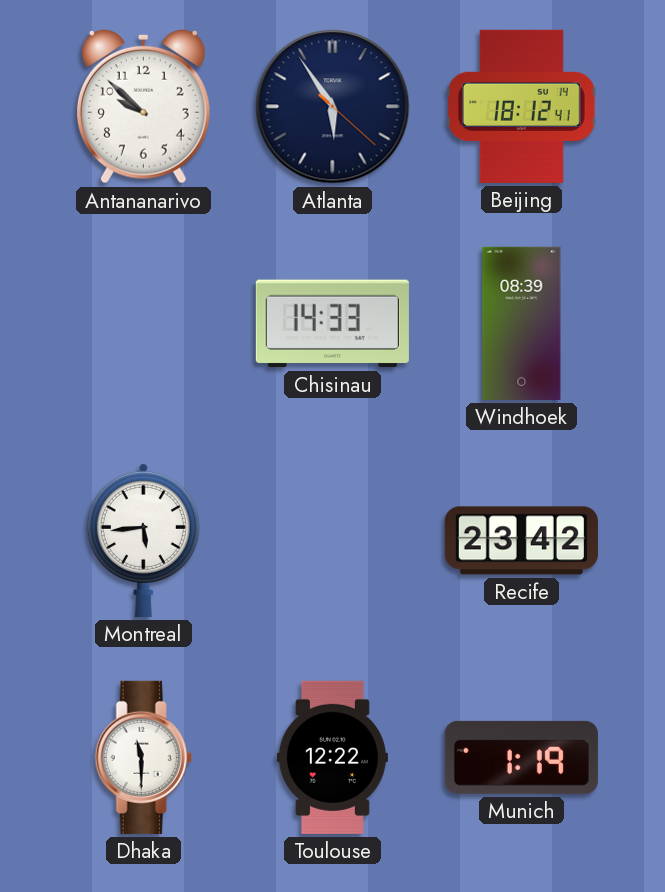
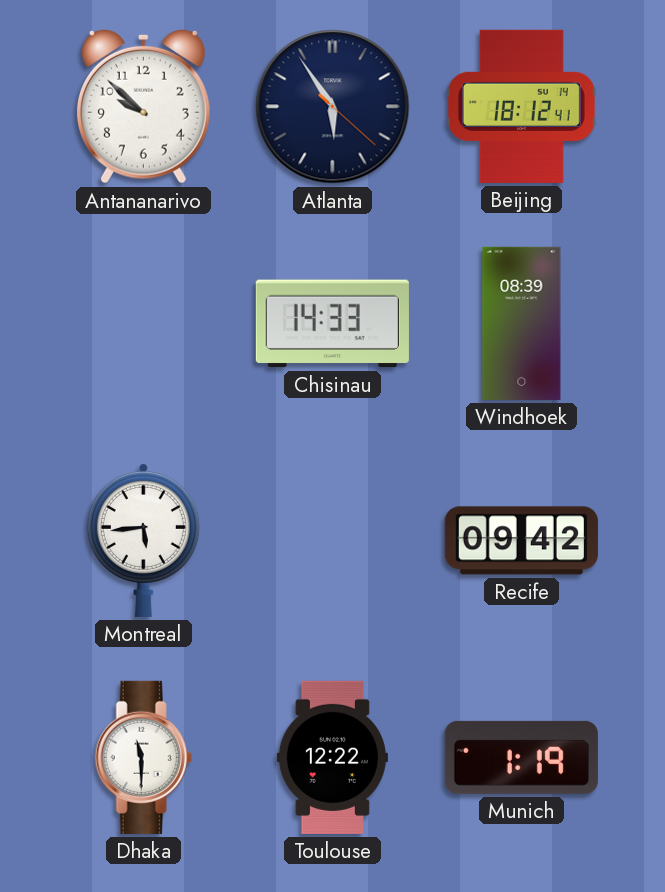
Recife: 23:42 -> 09:42
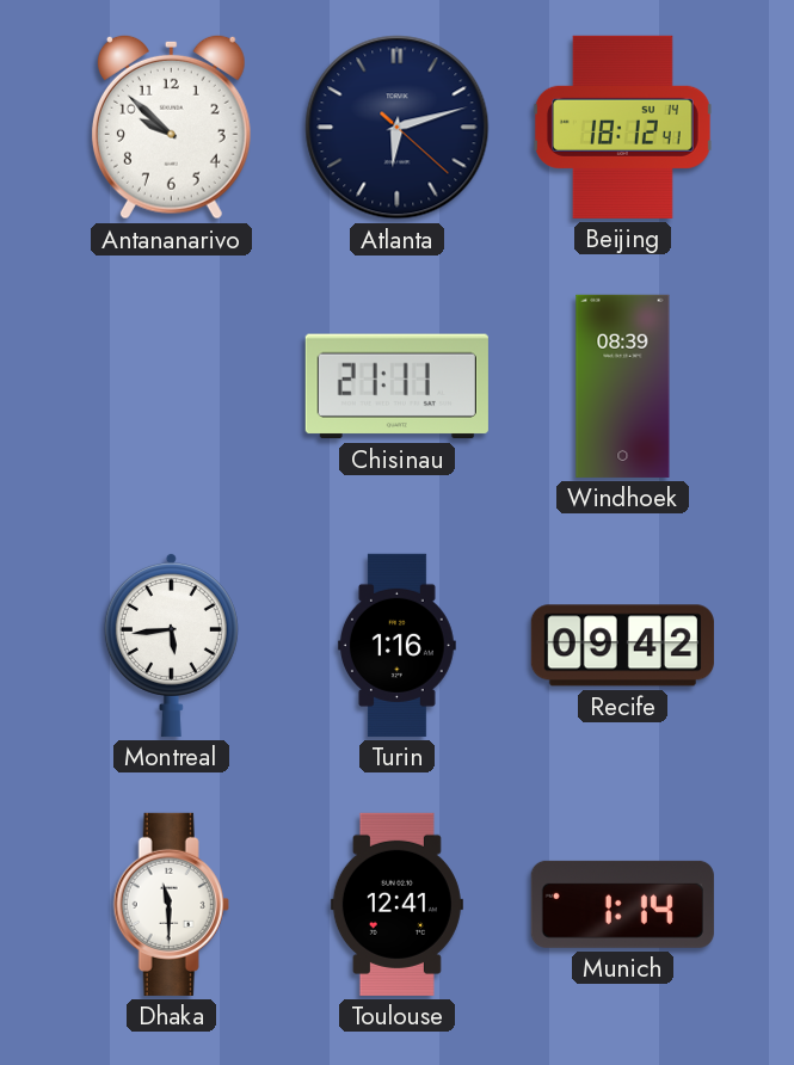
Atlanta: 5:54 -> 6:12
Chisinau: 14:33 -> 21:11
Turin: none -> 1:16
Toulouse: 12:22 -> 12:41
Munich: 1:19 -> 1:14
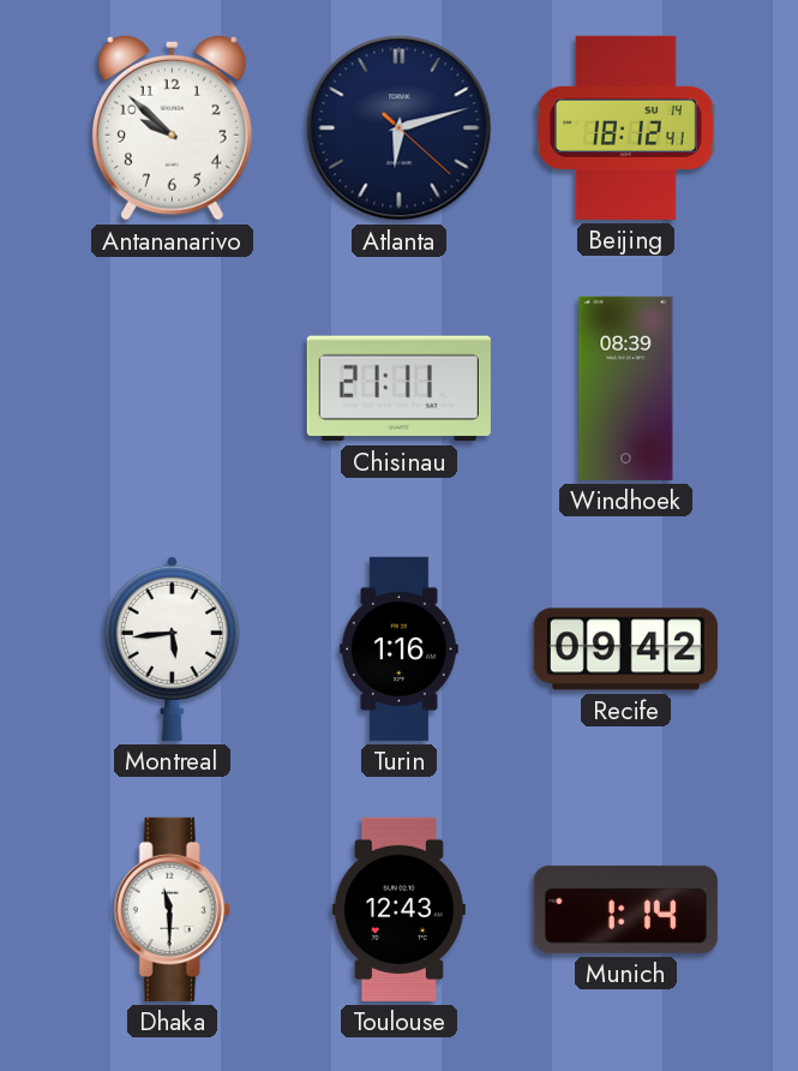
Toulouse: 12:41 -> 12:43
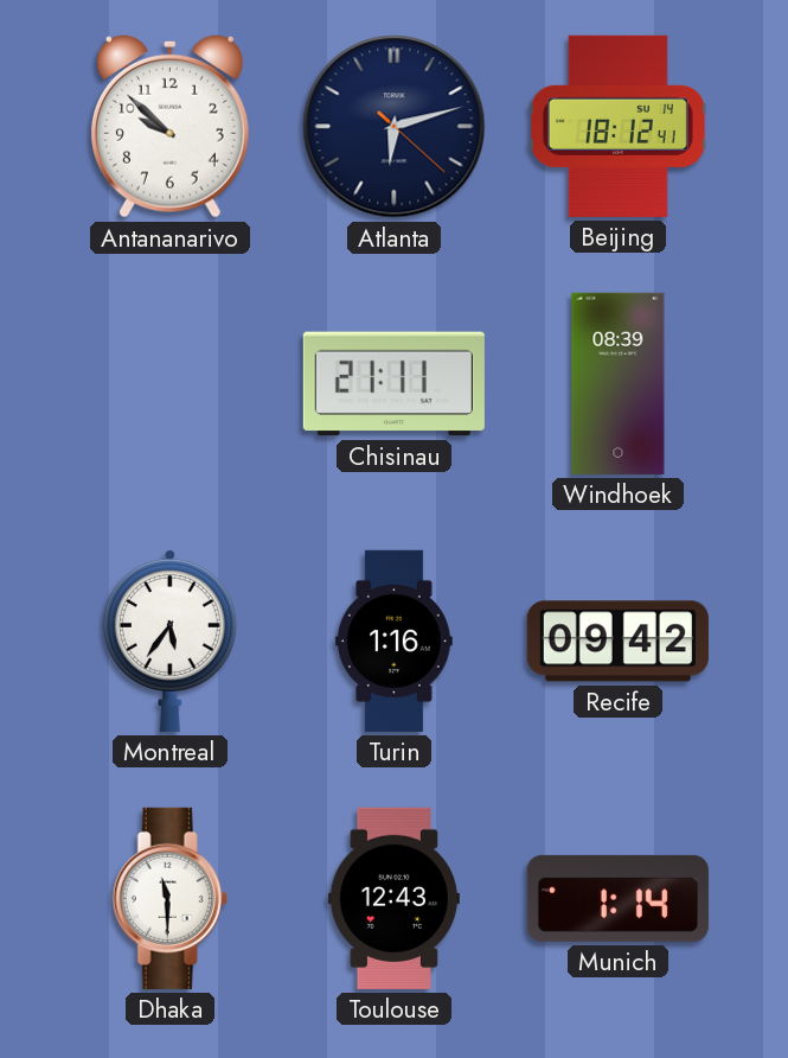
Montreal: 5:44 -> 5:36
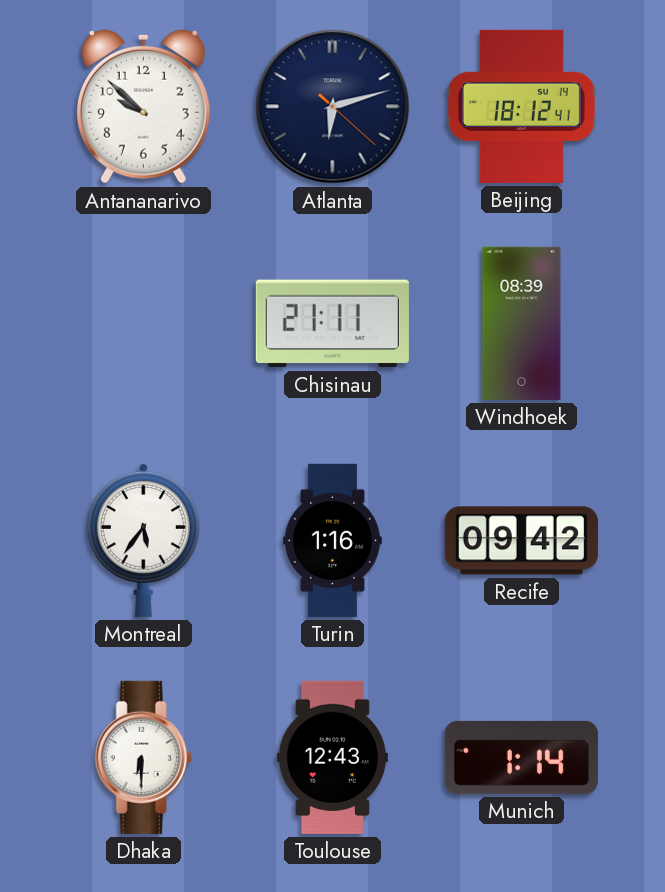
Dhaka: 11:30 -> 6:30
